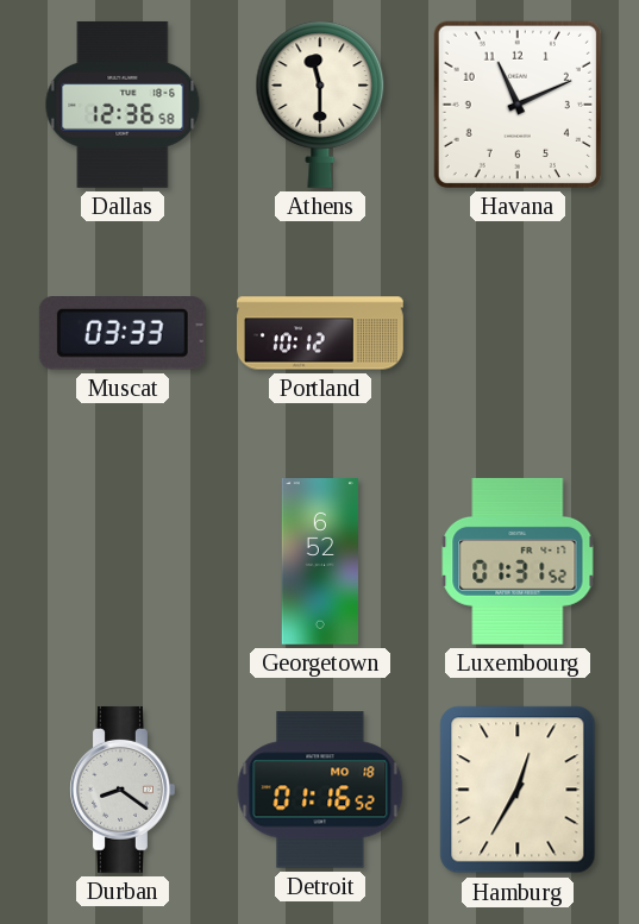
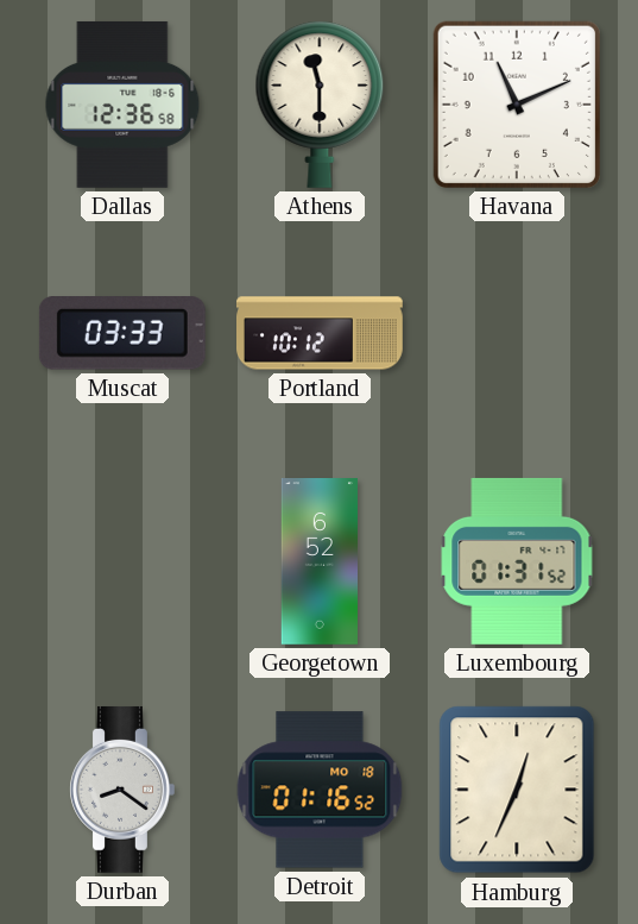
Hamburg: 12:35 -> 12:34
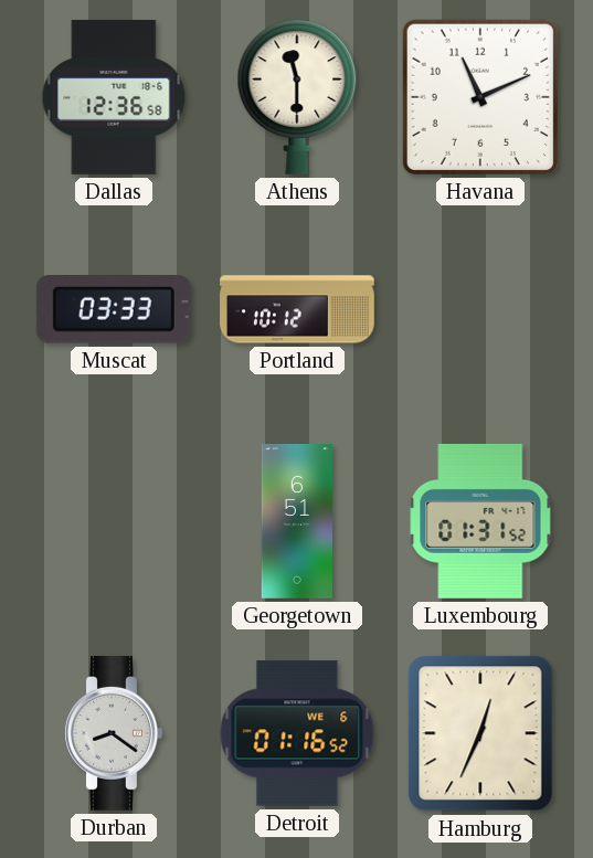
Georgetown: 6:52 -> 6:51
Detroit date: MO 18 -> WE 6
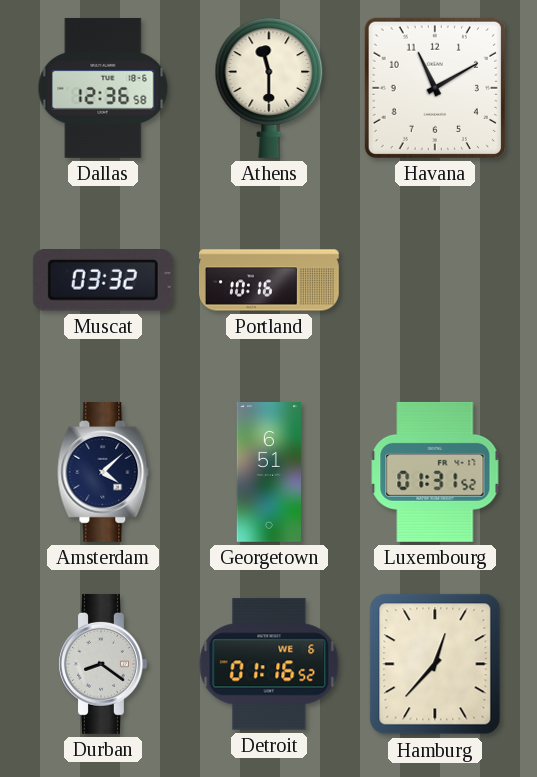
Havana: 11:11 -> 11:10
Muscat: 03:33 -> 03:32
Portland: 10:12 -> 10:16
Amsterdam: none -> 4:08
Hamburg: 12:34 -> 12:37
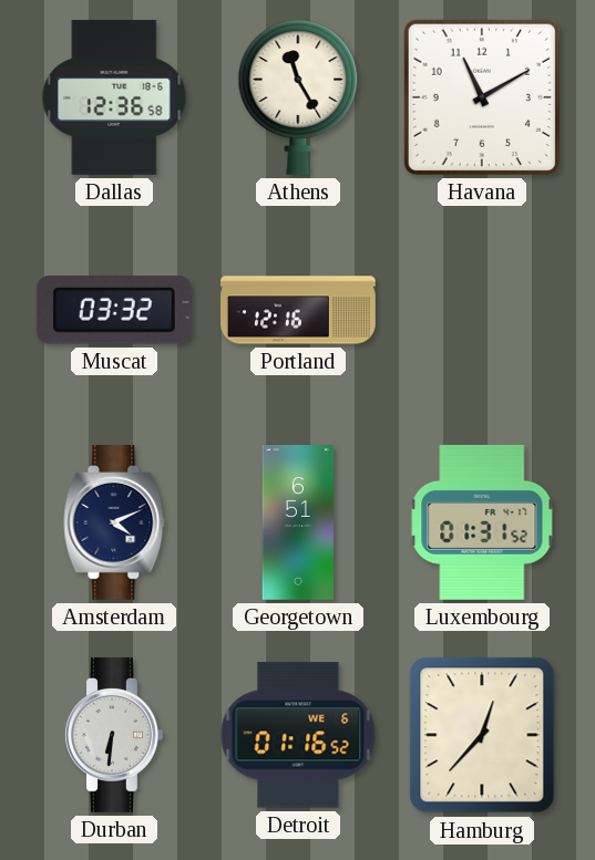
Athens: 11:30 -> 11:25
Portland: 10:16 -> 12:16
Amsterdam: 4:08 -> 4:11
Durban: 8:21 -> 6:31
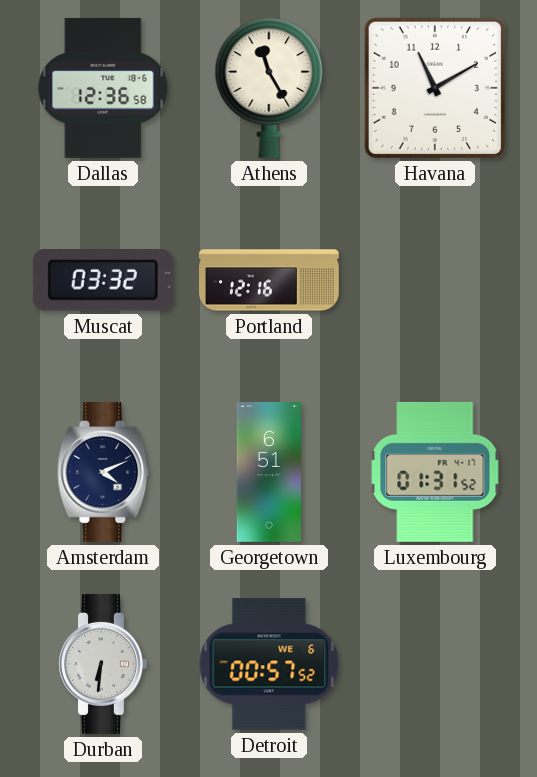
Detroit: 01:16 -> 00:57
Hamburg: 12:37 -> none
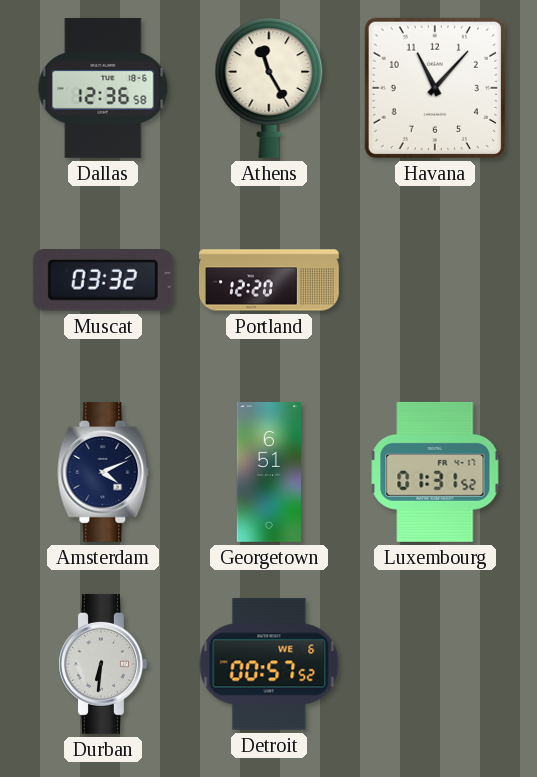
Havana: 11:10 -> 11:07
Portland: 12:16 -> 12:20
